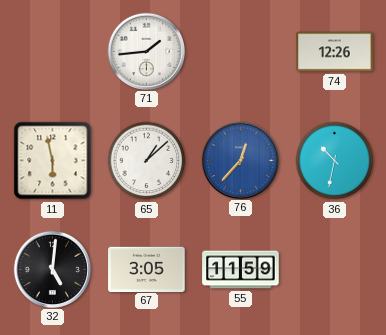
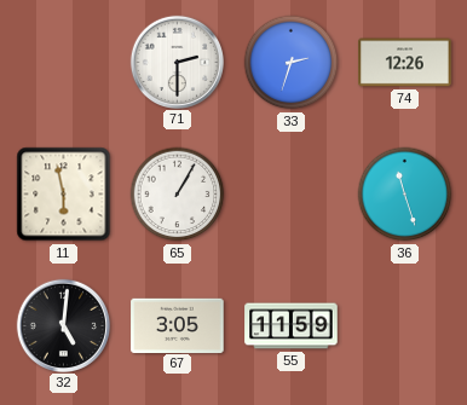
71: 1:44 -> 2:30
33: none -> 2:33
65: 1:08 -> 1:05
76: 12:37 -> none
36: 10:32 -> 11:27
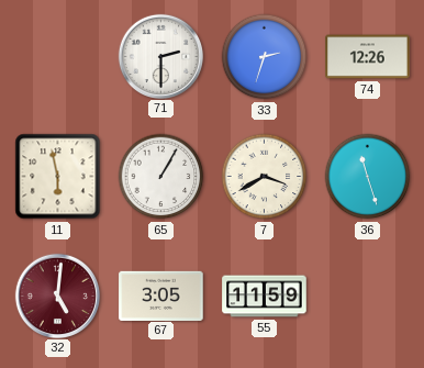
7: none -> 3:40
32 dial: black -> burgundy
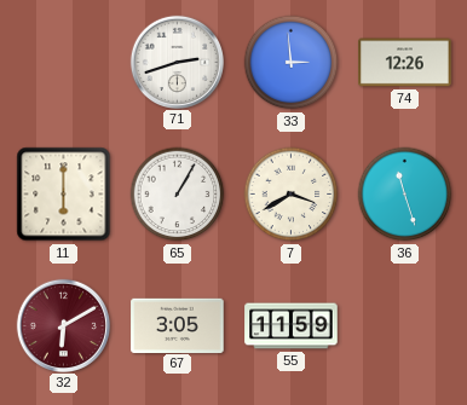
71: 2:30 -> 2:42
33: 2:33 -> 2:59
11: 5:58 -> 6:00
32: 5:01 -> 6:10
